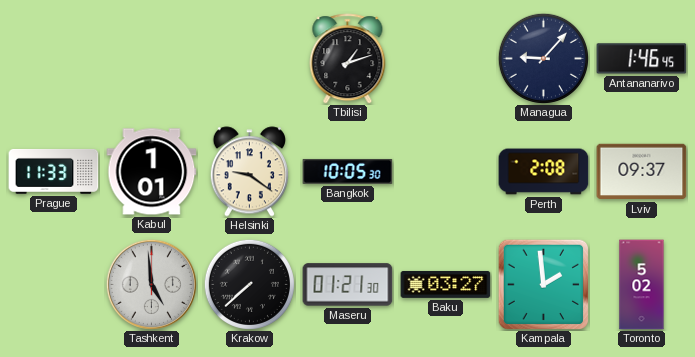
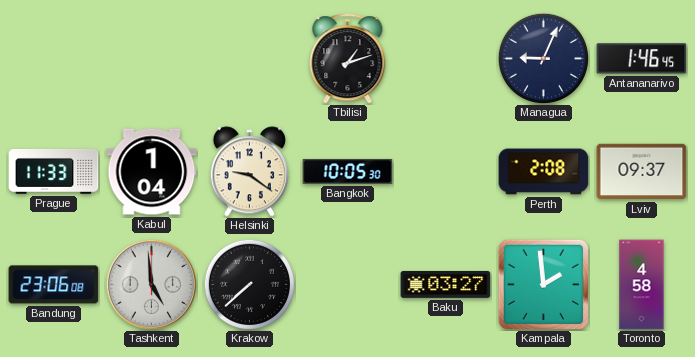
Managua: 9:07 -> 9:04
Kabul: 1:01 -> 1:04
Bandung: none -> 23:06
Maseru: 01:21 -> none
Toronto: 5:02 -> 4:58
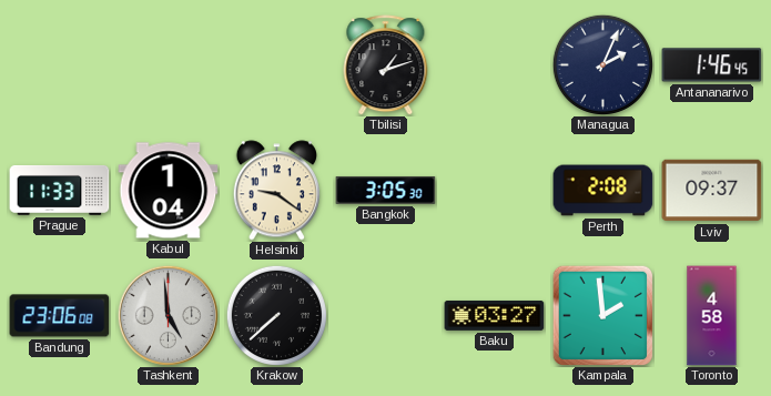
Managua: 9:04 -> 2:04
Bangkok: 10:05 -> 3:05
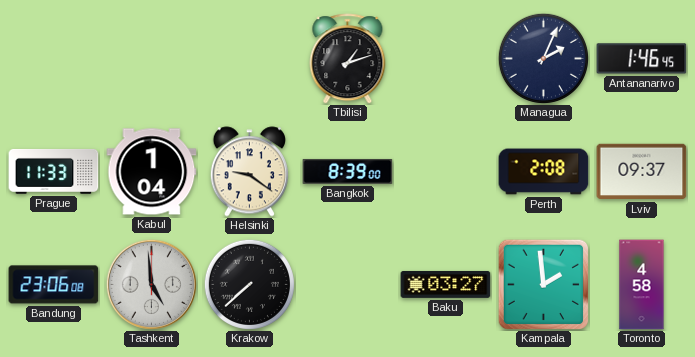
Bangkok: 3:05 -> 8:39
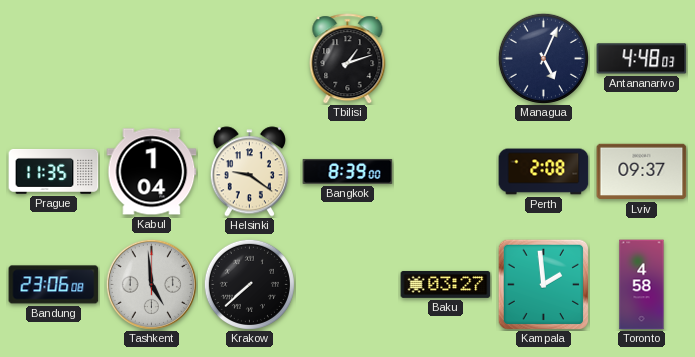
Managua: 2:04 -> 5:04
Antananarivo: 1:46 -> 4:48
Prague: 11:33 -> 11:35
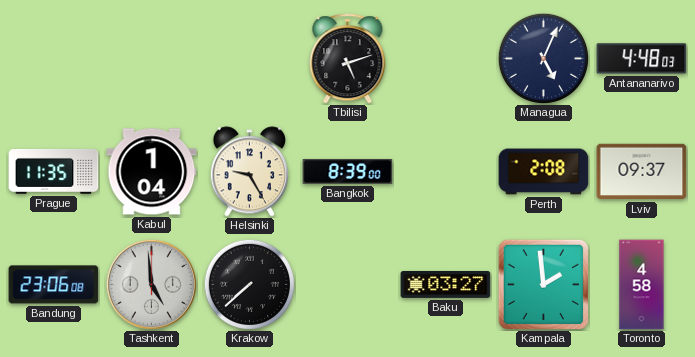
Tbilisi: 1:12 -> 5:12
Helsinki: 9:21 -> 9:25
